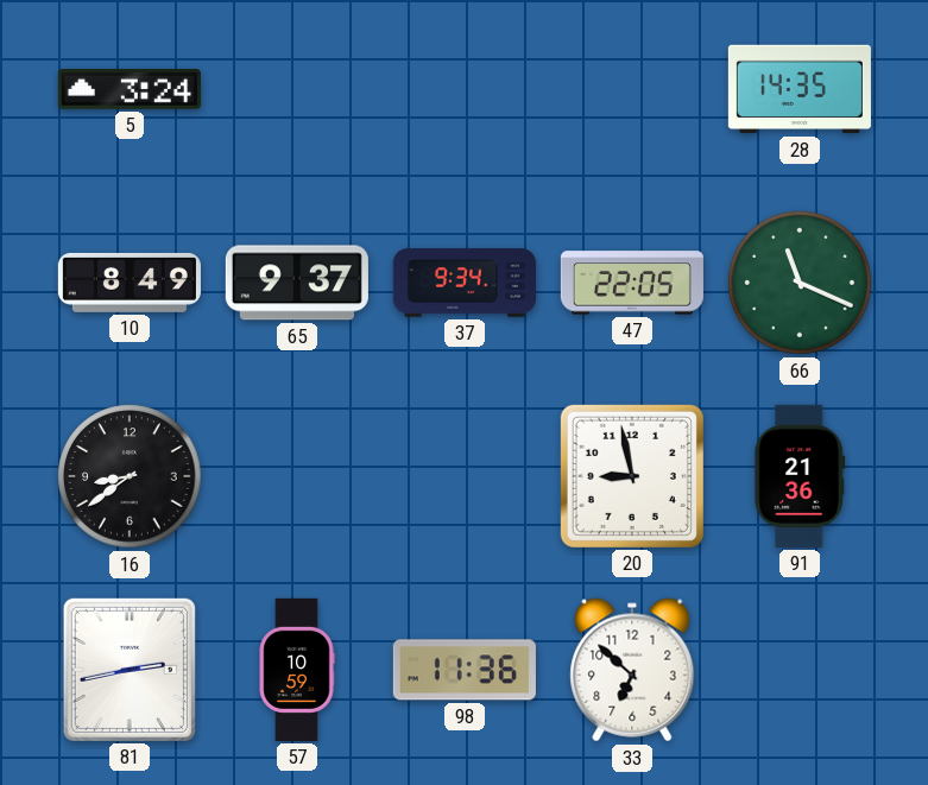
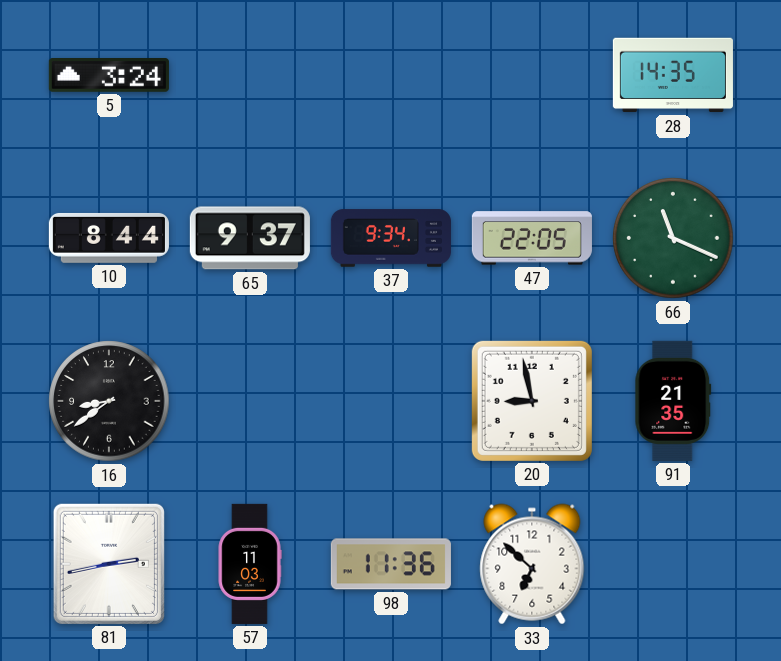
10: 8:49 -> 8:44
91: 21:36 -> 21:35
57: 10:59 -> 11:03
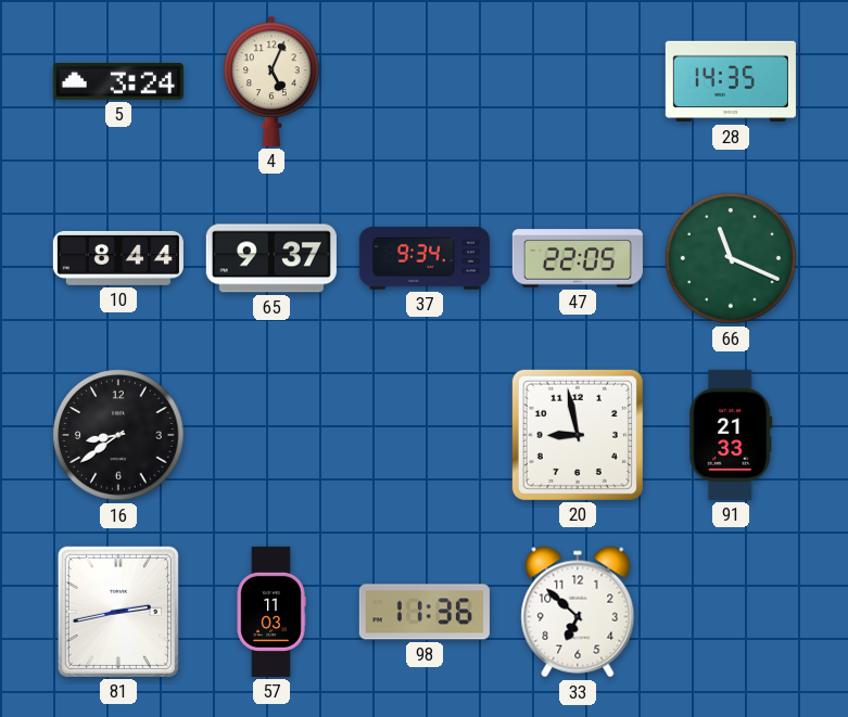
4: none -> 5:04
91: 21:35 -> 21:33
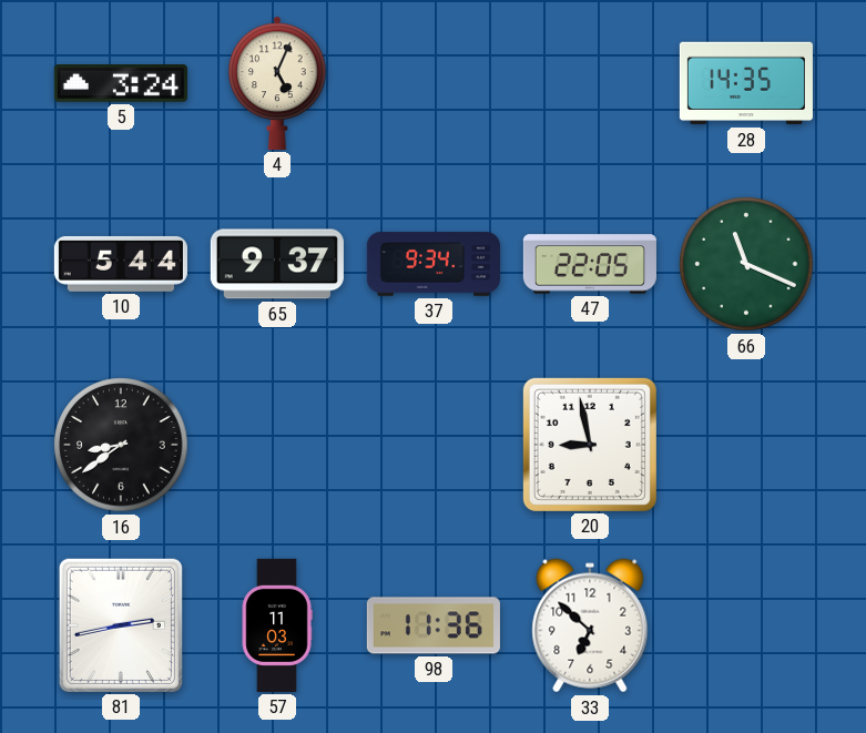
10: 8:44 -> 5:44
91: 21:33 -> none
